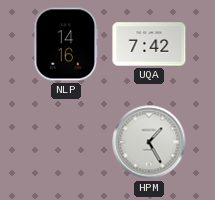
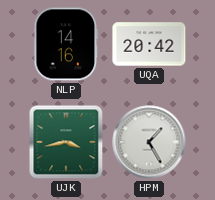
UQA: 7:42 -> 20:42
UJK: none -> 3:43
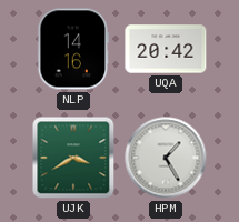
UJK: 3:43 -> 3:40
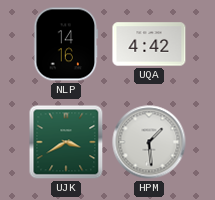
UQA: 20:42 -> 4:42
HPM: 1:25 -> 1:29
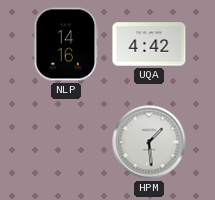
UJK: 3:40 -> none
